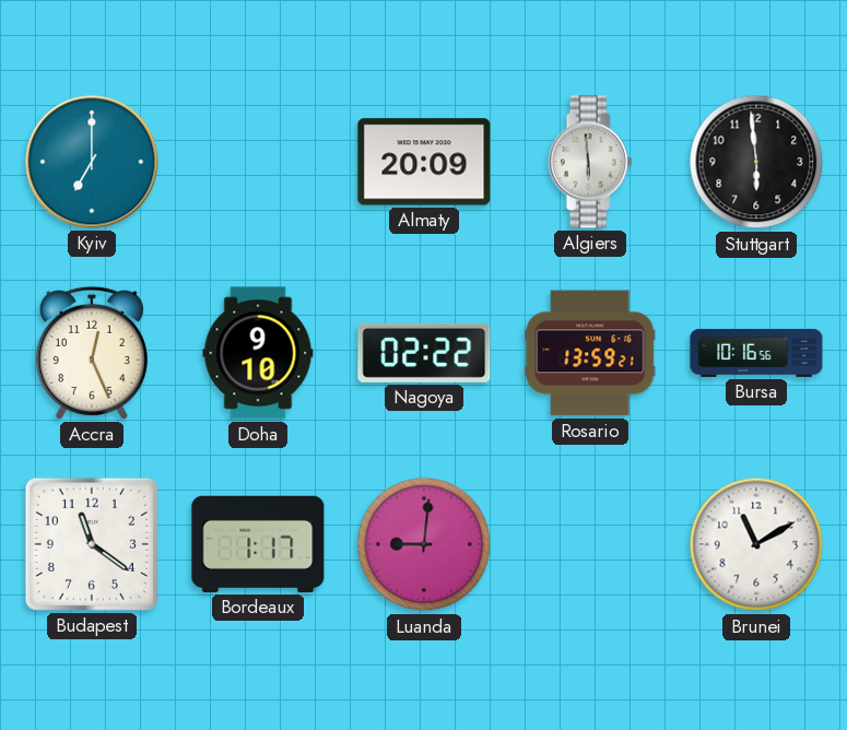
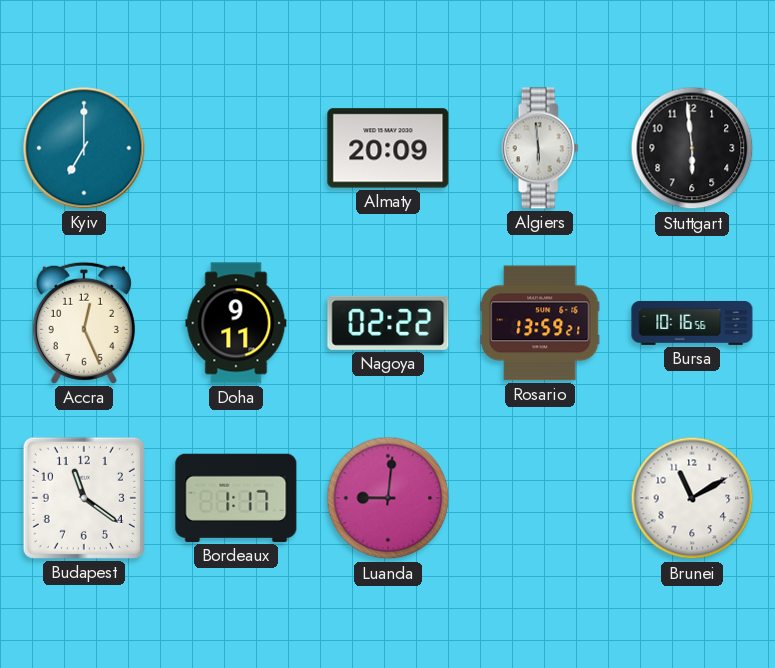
Doha: 9:10 -> 9:11
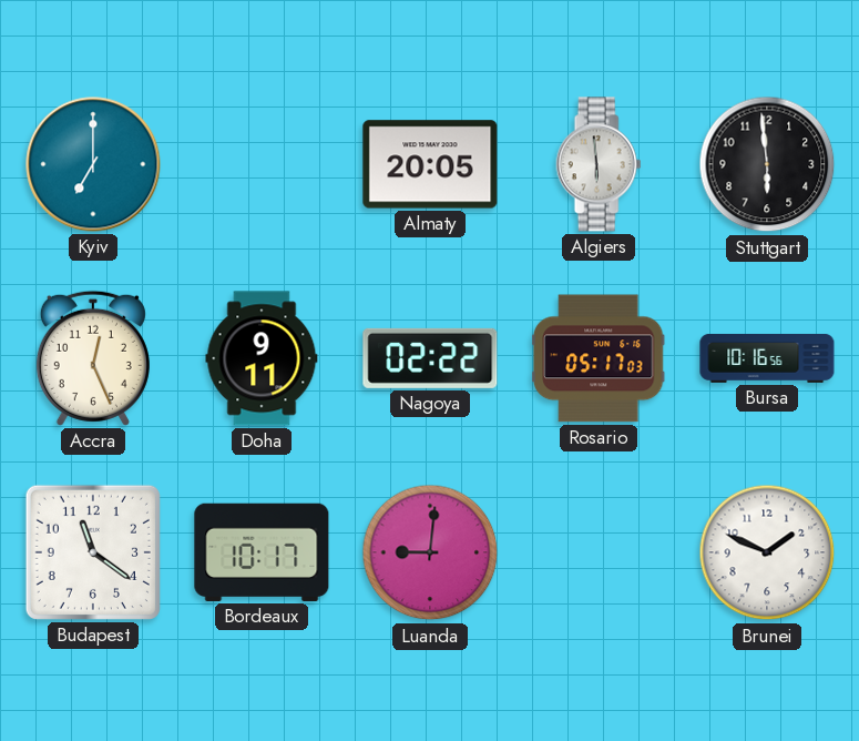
Almaty: 20:09 -> 20:05
Rosario: 13:59 -> 05:17
Bordeaux: 1:17 -> 10:17
Brunei: 11:10 -> 1:49
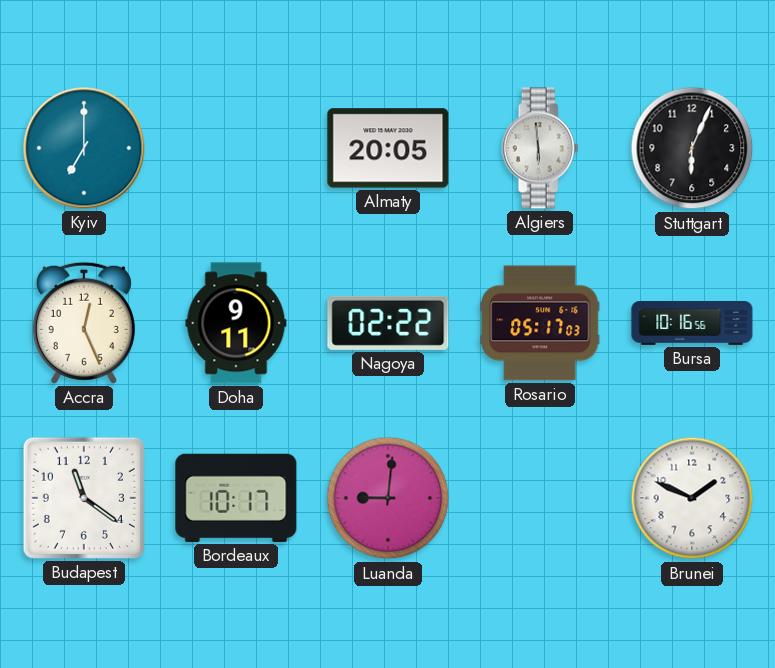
Stuttgart: 5:59 -> 6:04
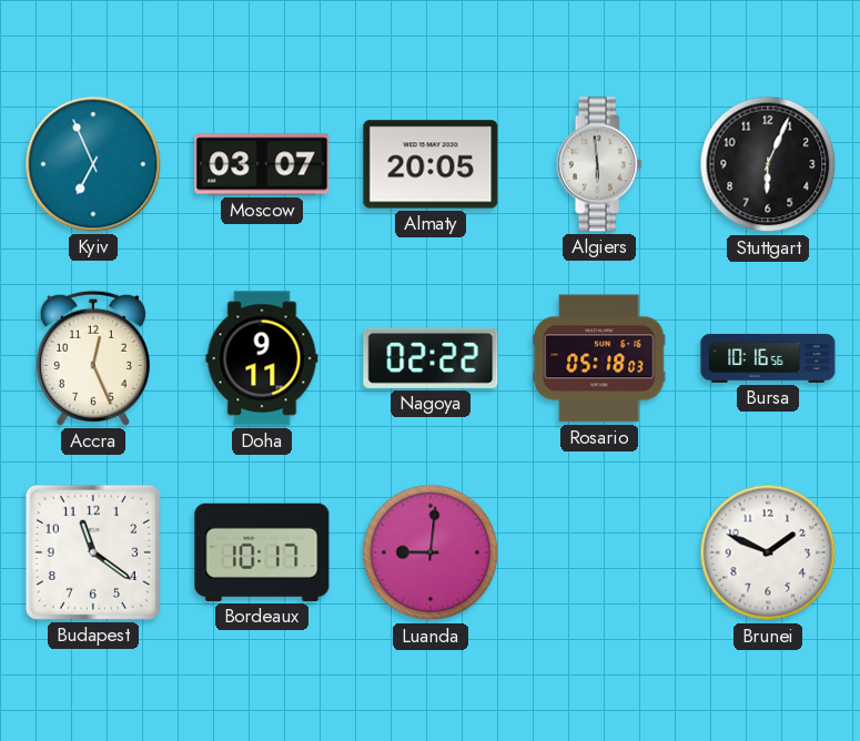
Kyiv: 7:00 -> 6:56
Moscow: none -> 03:07
Rosario: 05:17 -> 05:18
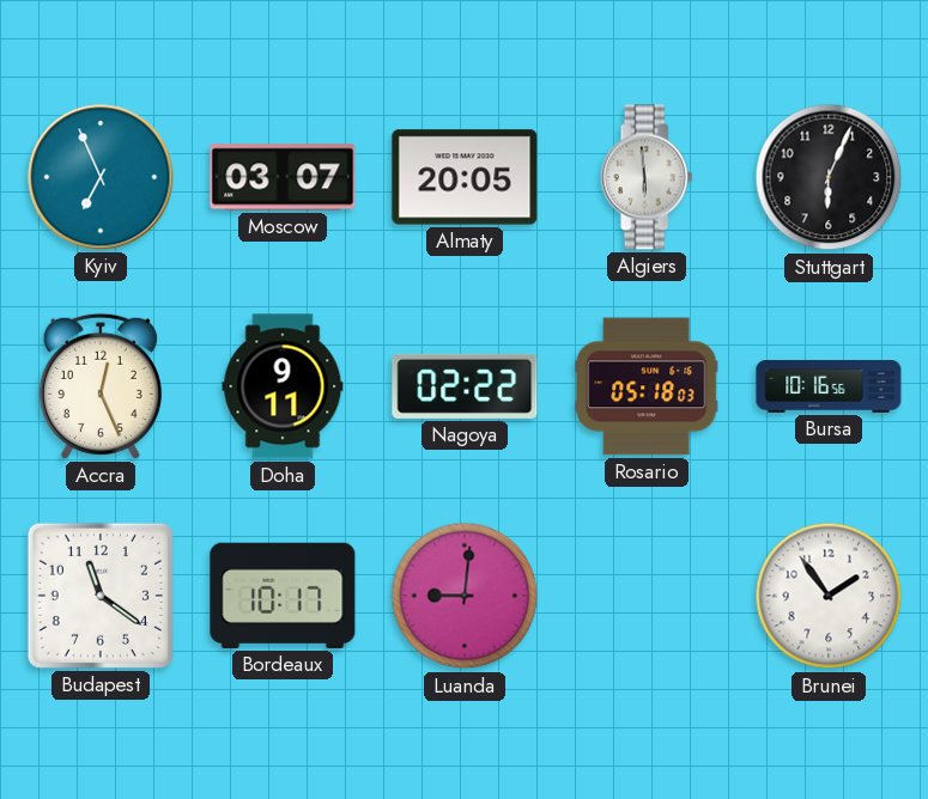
Brunei: 1:49 -> 1:54
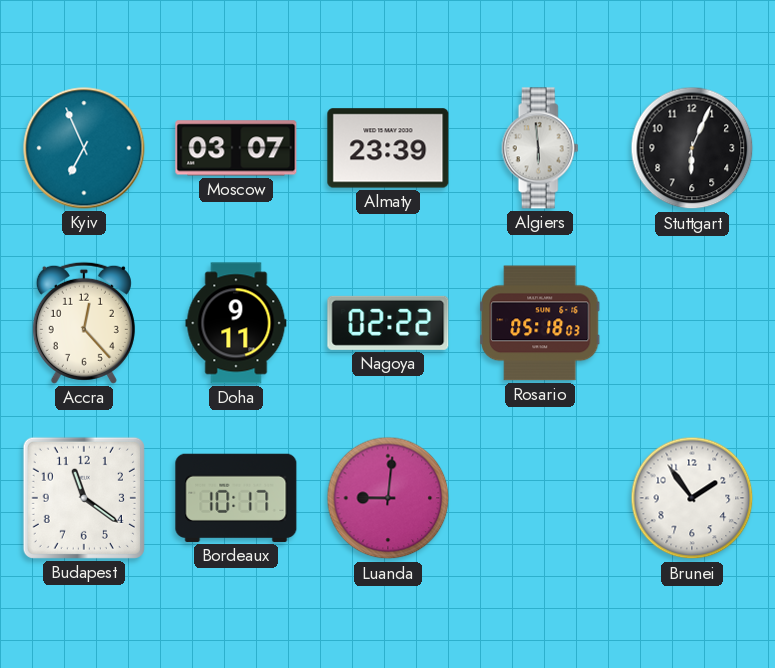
Almaty: 20:05 -> 23:39
Accra: 12:26 -> 12:23
Bursa: 10:16 -> none
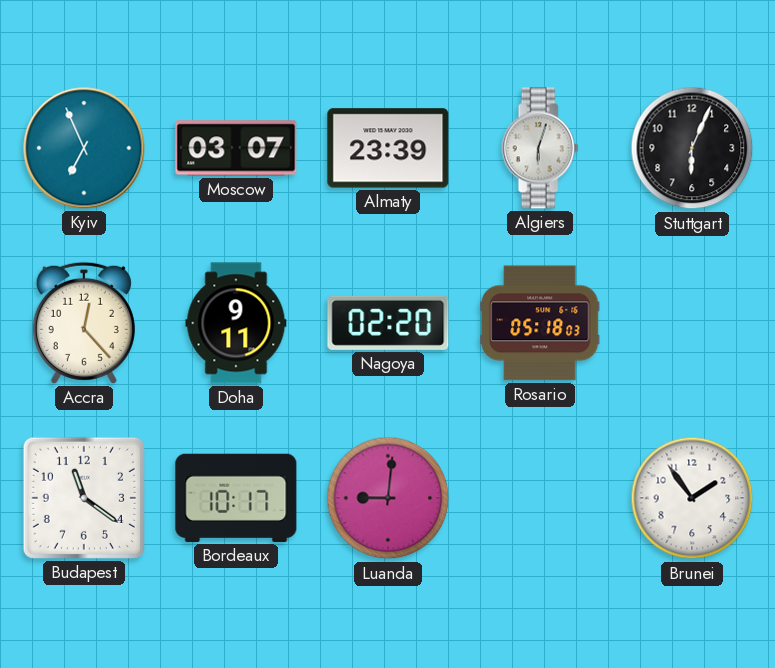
Algiers: 5:59 -> 6:03
Nagoya: 02:22 -> 02:20
